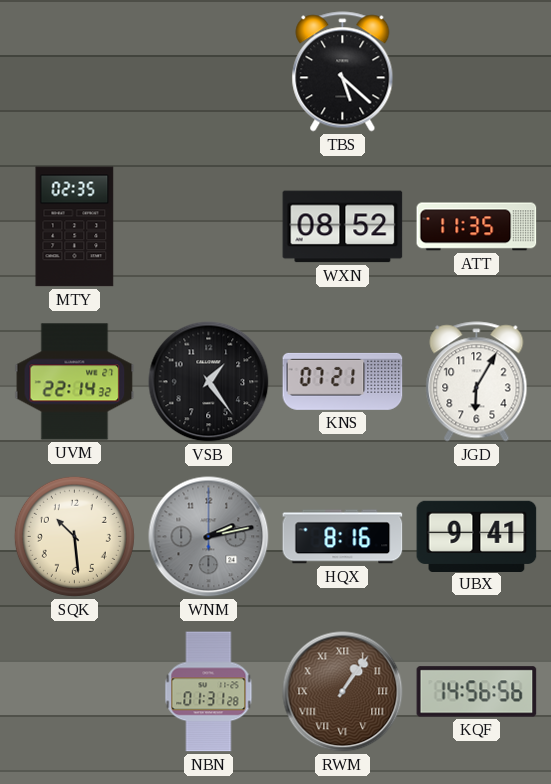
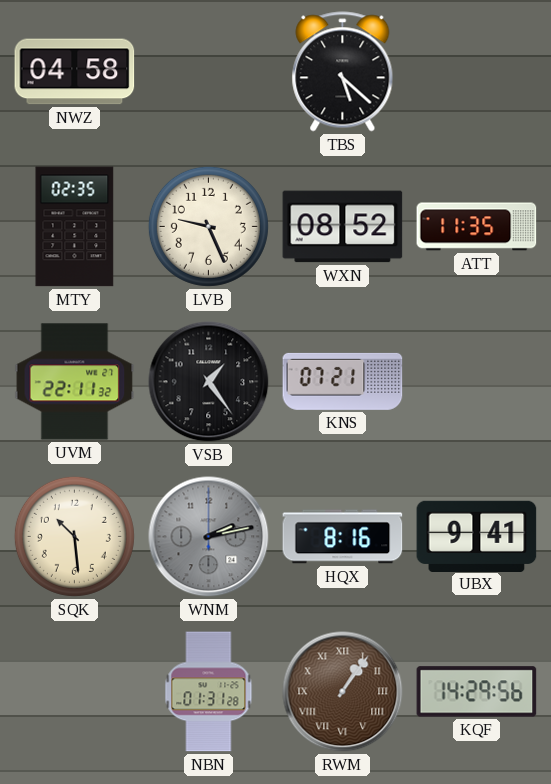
NWZ: none -> 04:58
LVB: none -> 9:26
UVM: 22:14 -> 22:11
JGD: 6:05 -> none
KQF: 14:56 -> 14:29
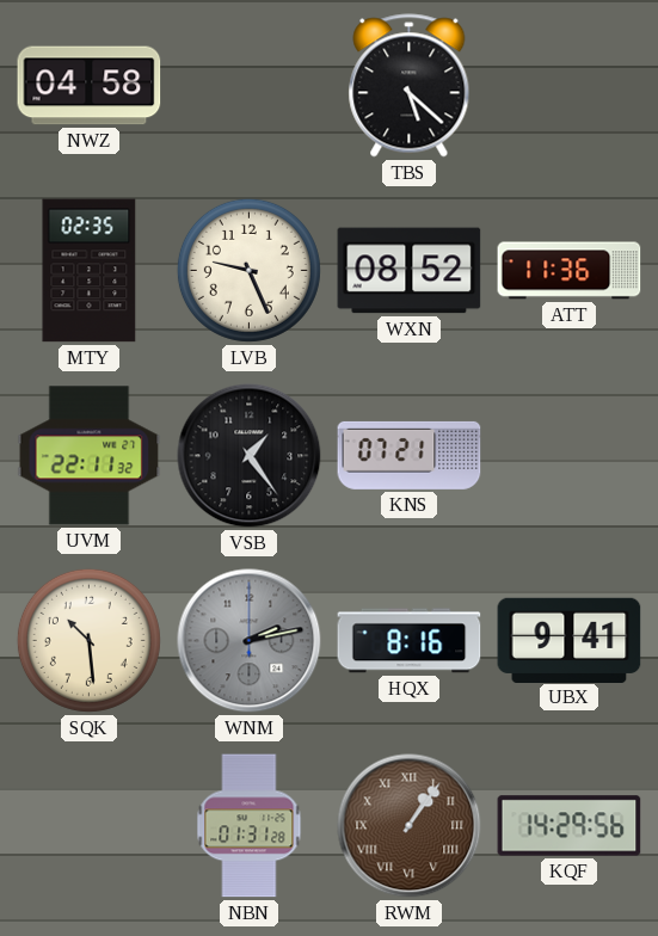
ATT: 11:35 -> 11:36
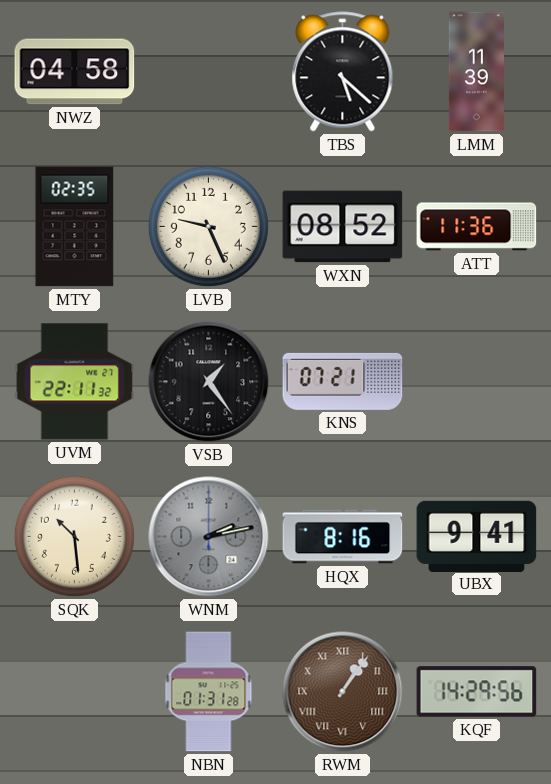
LMM: none -> 11:39
